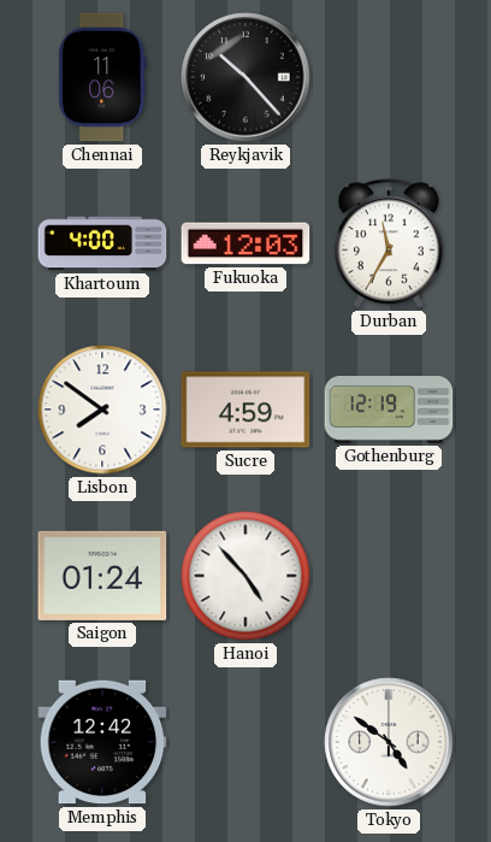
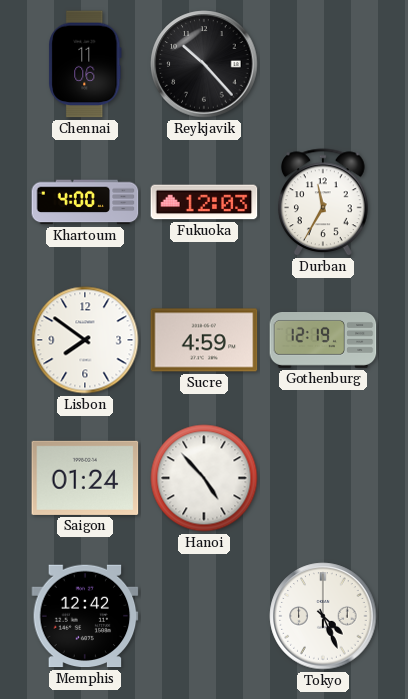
Tokyo: 4:51 -> 4:26
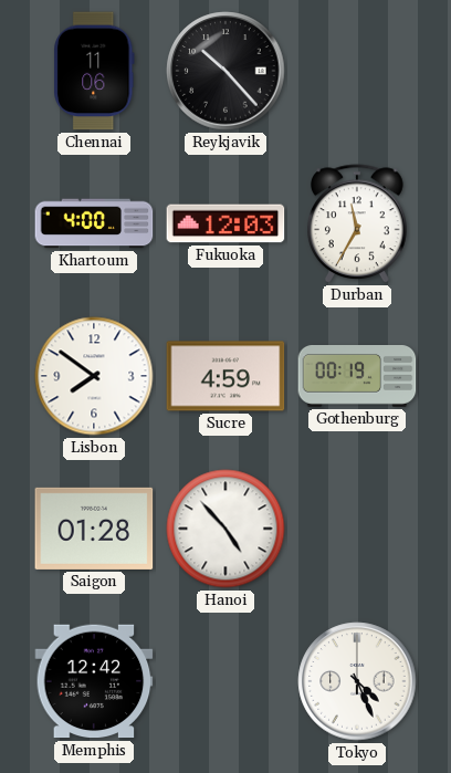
Gothenburg: 12:19 -> 00:19
Saigon: 01:24 -> 01:28
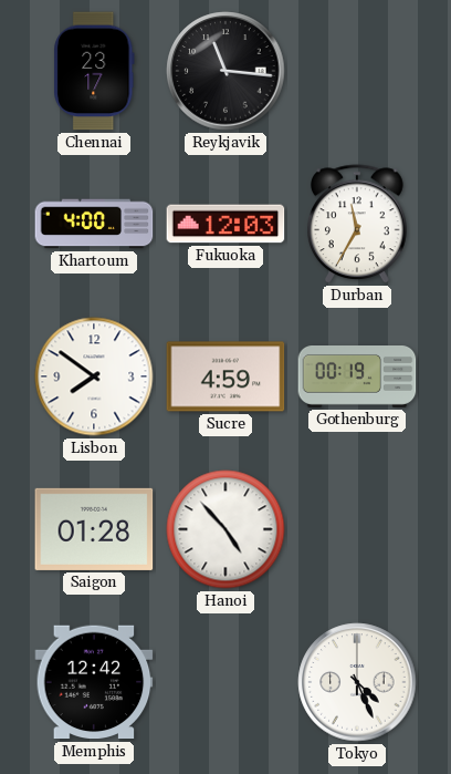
Chennai: 11:06 -> 23:17
Reykjavik: 10:23 -> 11:16
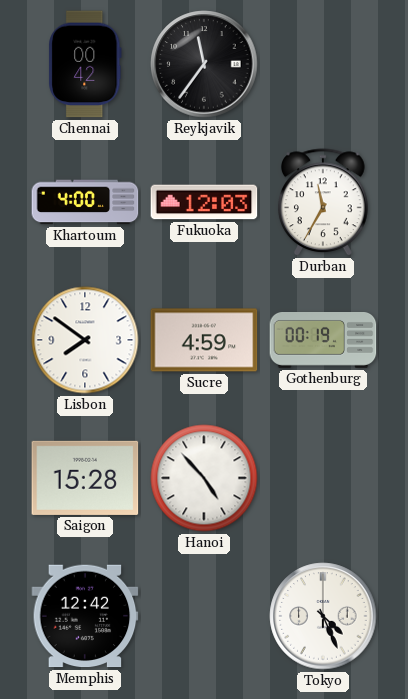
Chennai: 23:17 -> 00:42
Reykjavik: 11:16 -> 11:36
Saigon: 01:28 -> 15:28
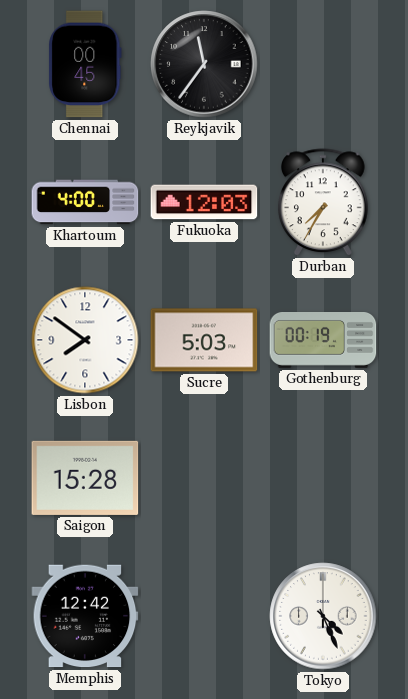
Chennai: 00:42 -> 00:45
Durban: 11:35 -> 7:35
Sucre: 4:59 -> 5:03
Hanoi: 4:53 -> none
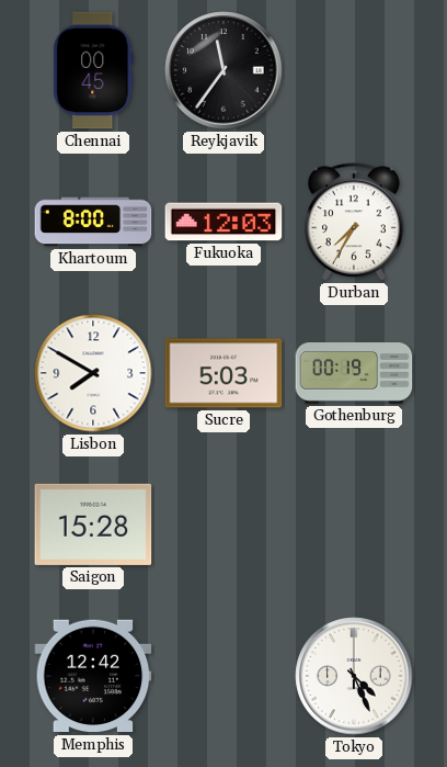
Khartoum: 4:00 -> 8:00
Lisbon: 7:51 -> 7:50
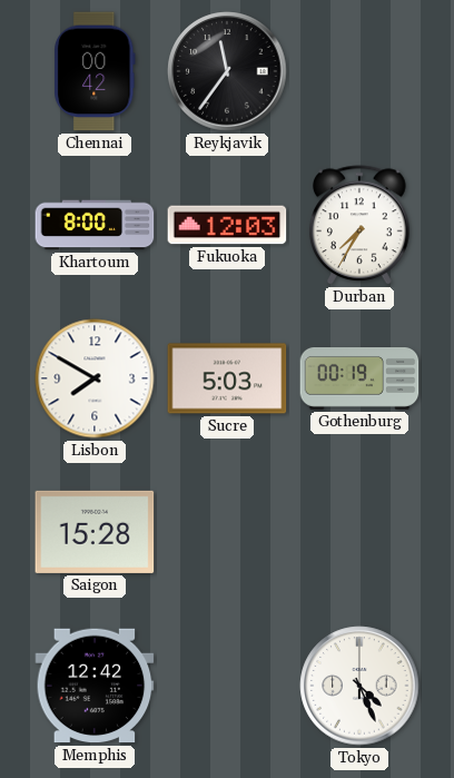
Chennai: 00:45 -> 00:42
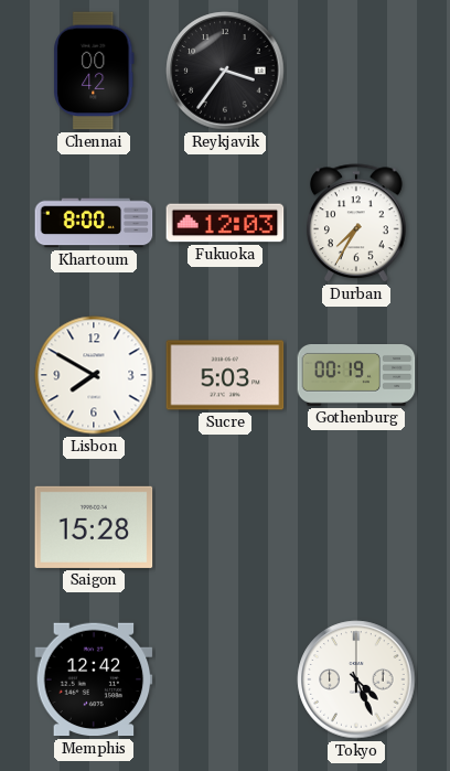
Reykjavik: 11:36 -> 3:36
